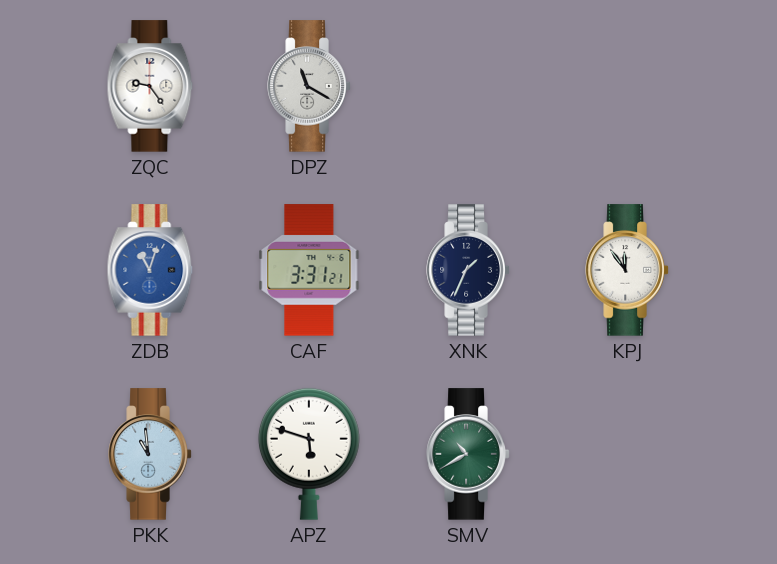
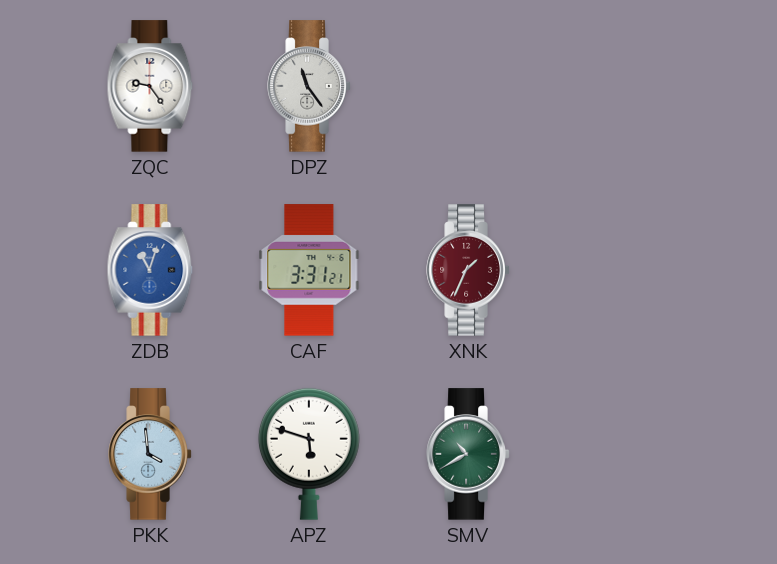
DPZ: 11:20 -> 11:24
XNK dial: navy -> burgundy
KPJ: 11:54 -> none
PKK: 10:59 -> 3:59
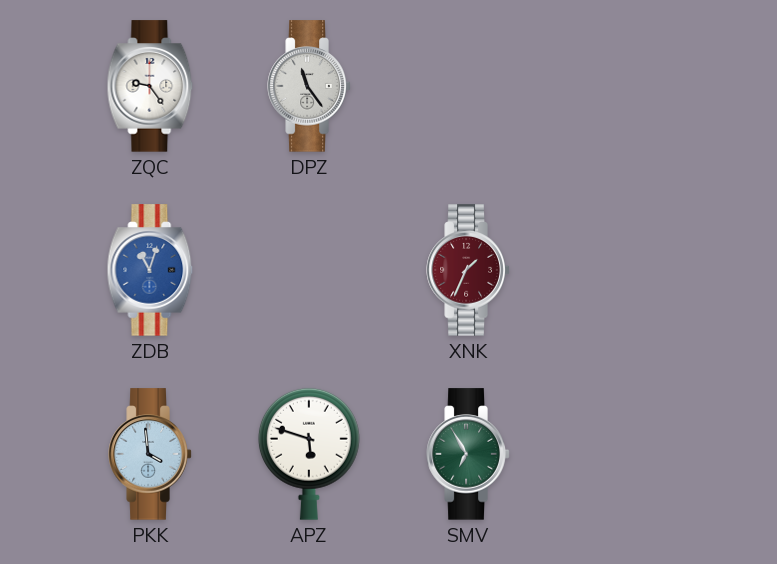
CAF: 3:31 -> none
SMV: 10:40 -> 6:55
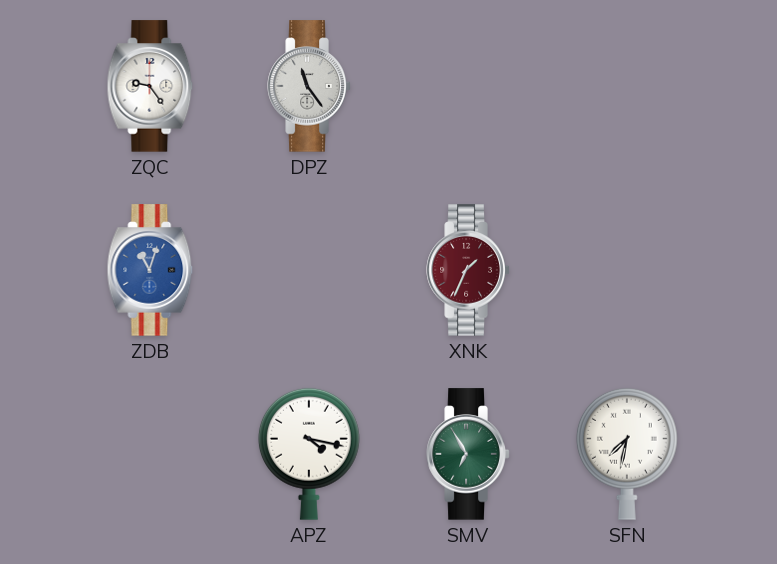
PKK: 3:59 -> none
APZ: 5:48 -> 4:17
SFN: none -> 7:32
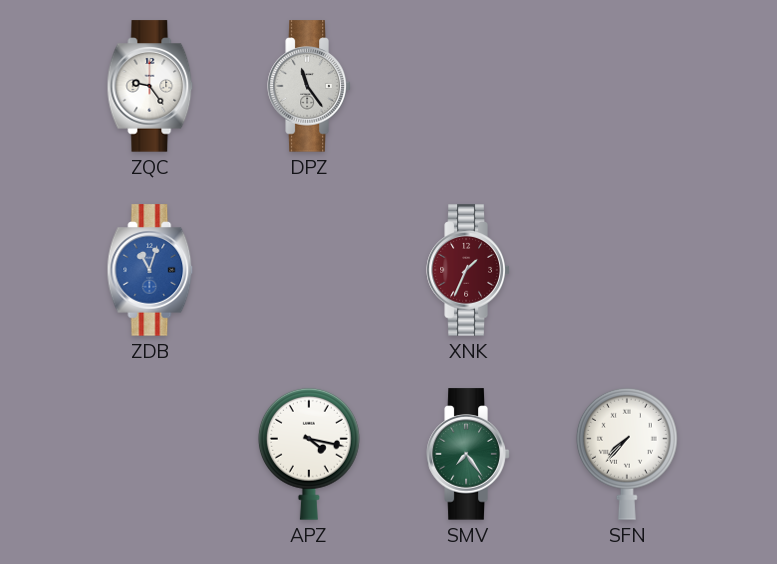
SMV: 6:55 -> 7:24
SFN: 7:32 -> 7:37
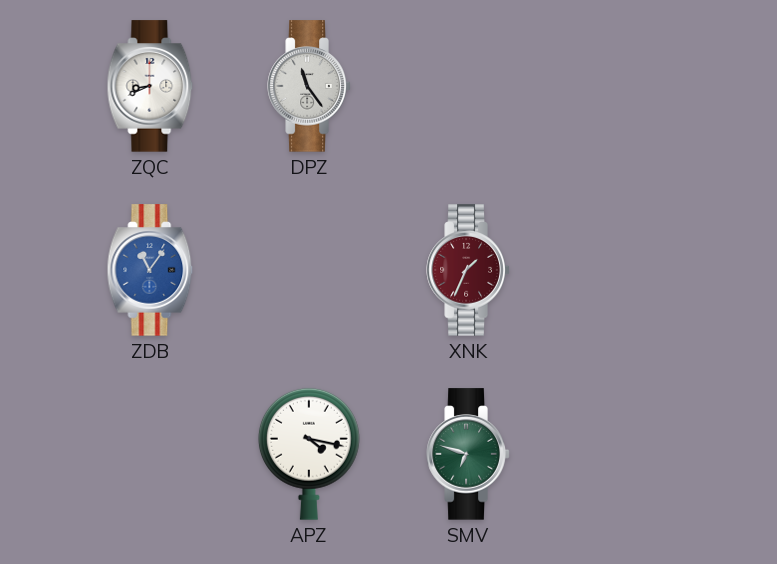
ZQC: 9:24 -> 8:41
ZDB: 11:03 -> 11:06
SMV: 7:24 -> 6:48
SFN: 7:37 -> none
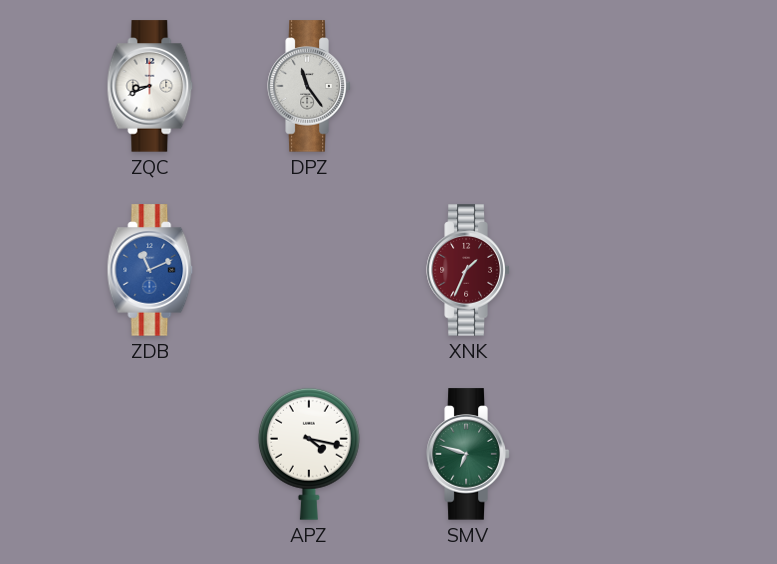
ZDB: 11:06 -> 11:11
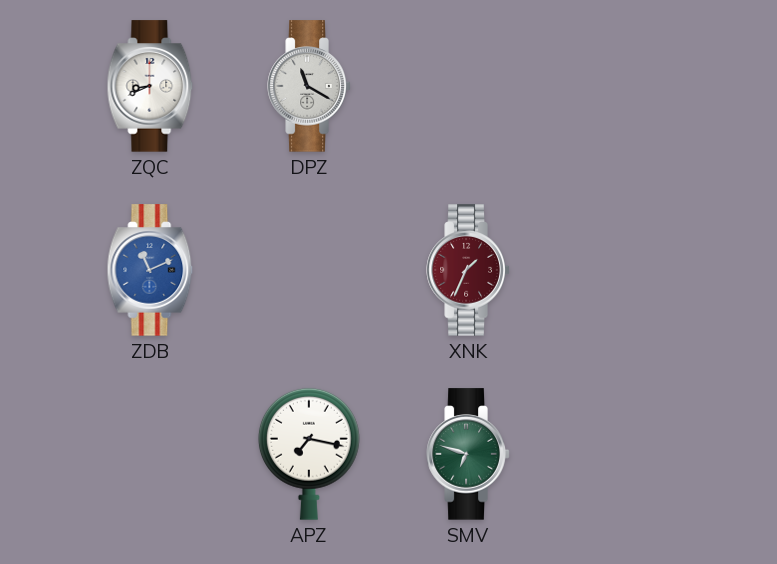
DPZ: 11:24 -> 11:20
APZ: 4:17 -> 7:17
